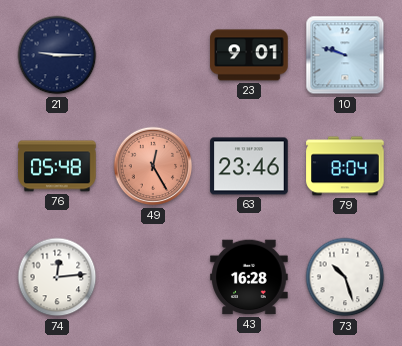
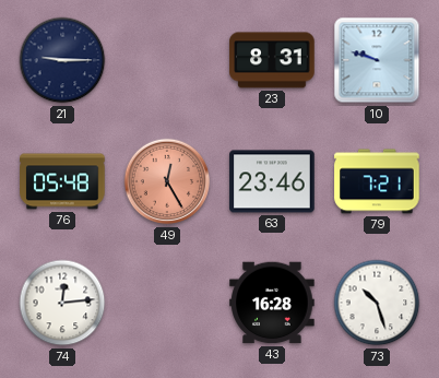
23: 9:01 -> 8:31
79: 8:04 -> 7:21
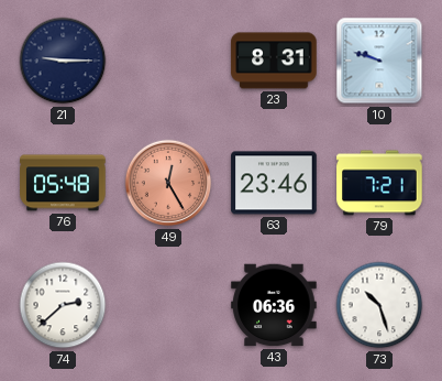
74: 12:14 -> 2:38
43: 16:28 -> 06:36
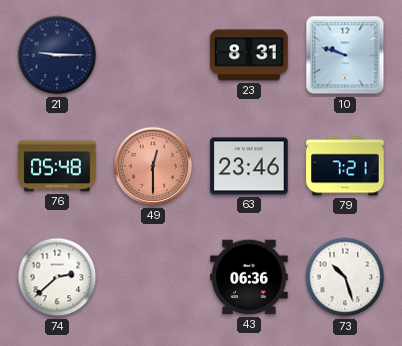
49: 12:25 -> 12:30
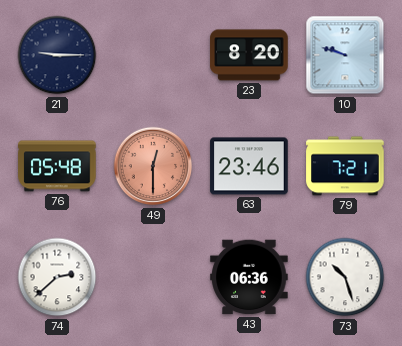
23: 8:31 -> 8:20
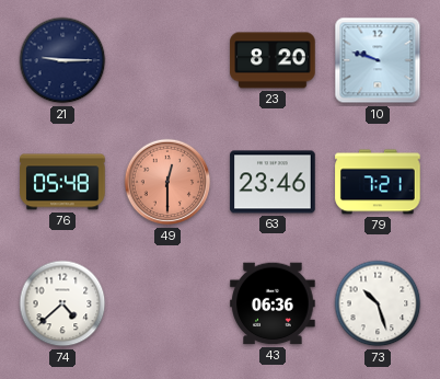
74: 2:38 -> 4:38
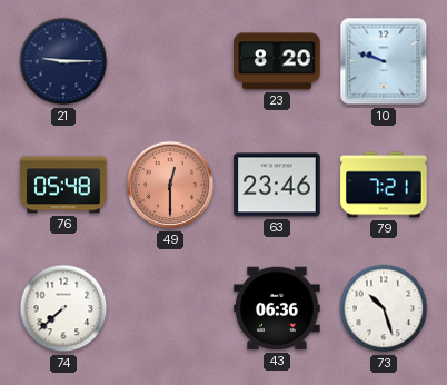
74: 4:38 -> 7:38
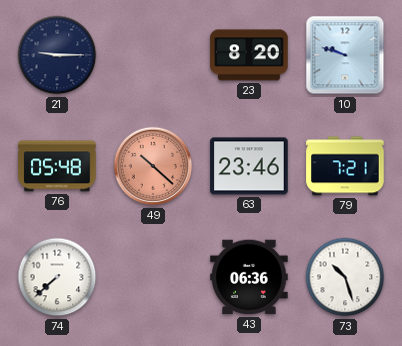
49: 12:30 -> 10:22
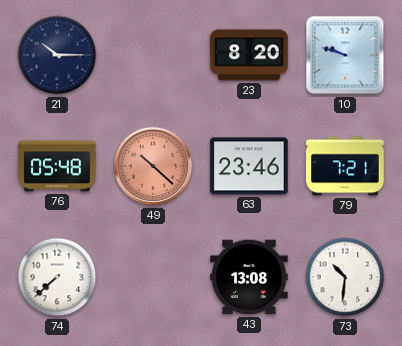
21: 9:15 -> 10:15
43: 06:36 -> 13:08
73: 10:27 -> 10:31
